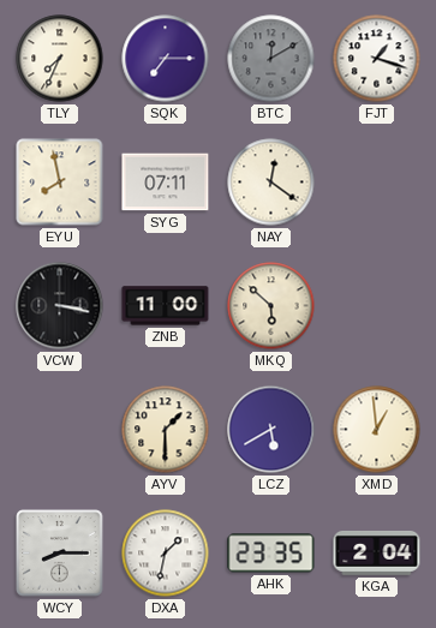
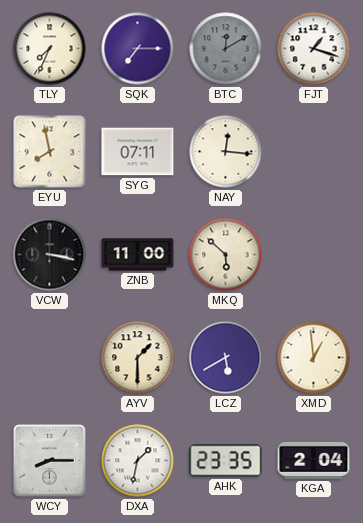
NAY: 12:21 -> 12:16
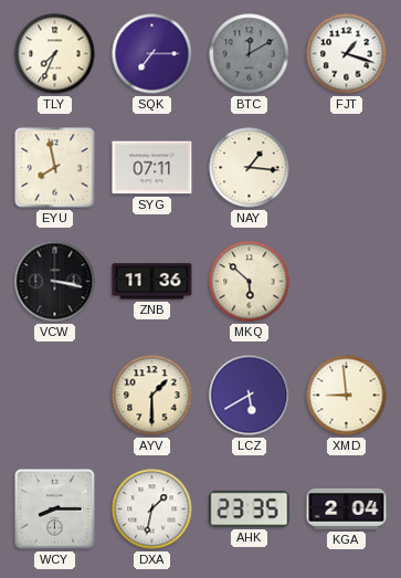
NAY: 12:16 -> 1:16
ZNB: 11:00 -> 11:36
XMD: 12:59 -> 8:59
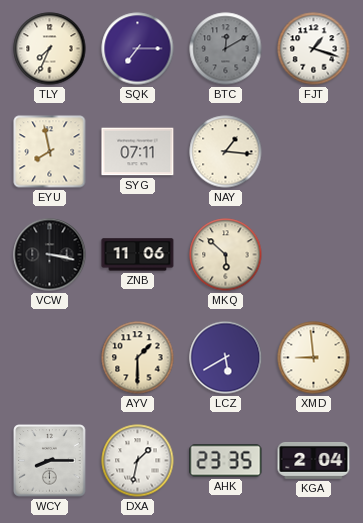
ZNB: 11:36 -> 11:06
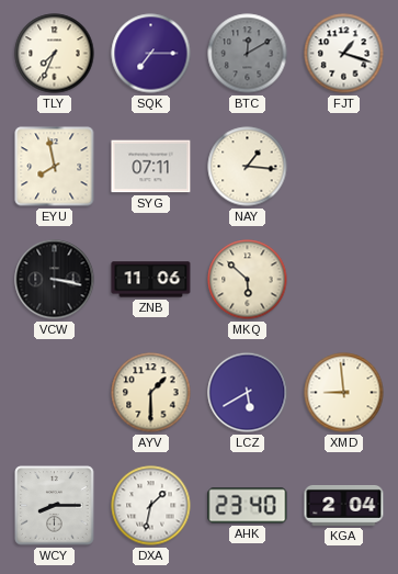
AHK: 23:35 -> 23:40
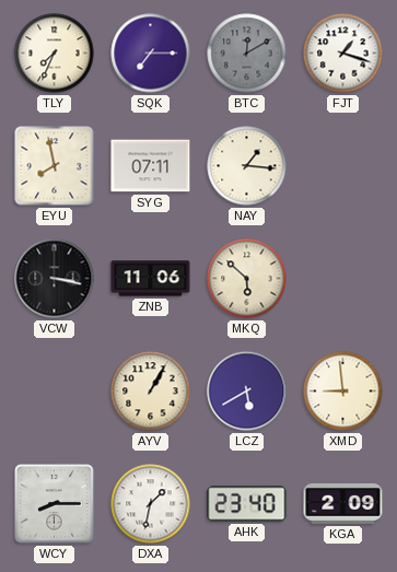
AYV: 1:30 -> 1:05
KGA: 2:04 -> 2:09
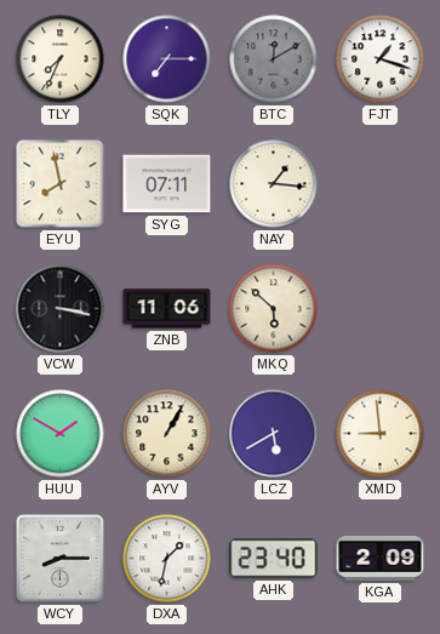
HUU: none -> 1:50
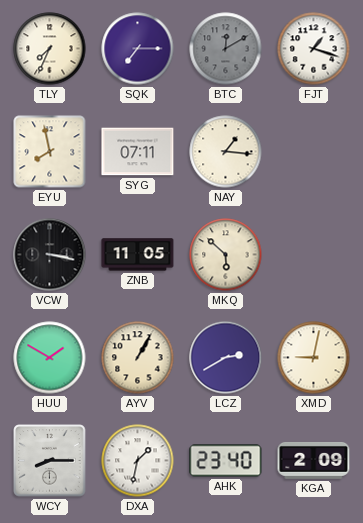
ZNB: 11:06 -> 11:05
LCZ: 5:40 -> 2:40
XMD: 8:59 -> 9:02
